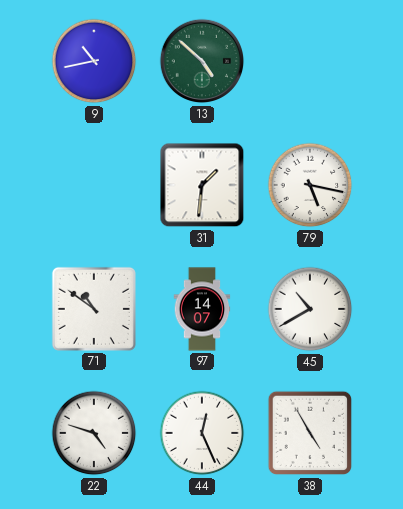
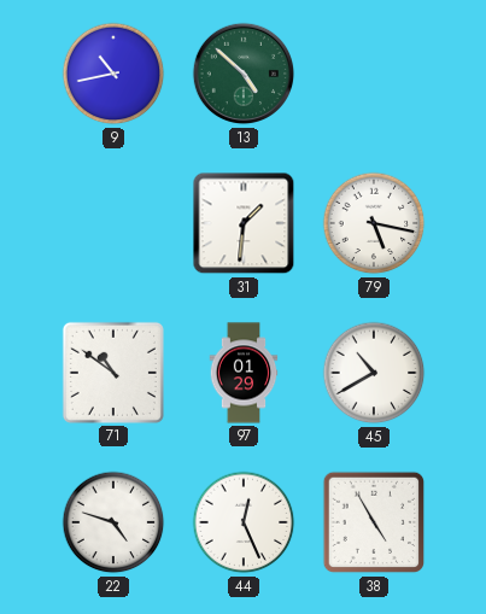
97: 14:07 -> 01:29
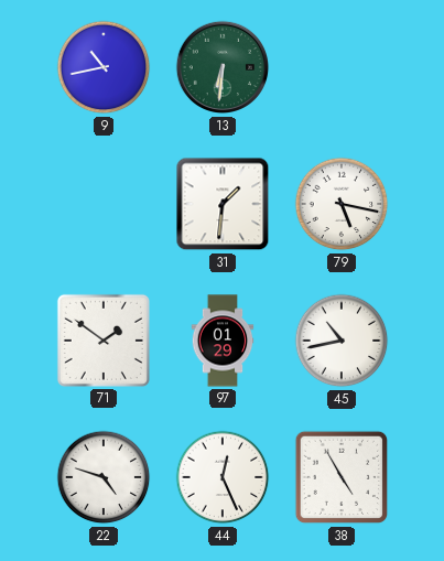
13: 4:52 -> 6:31
71: 10:51 -> 1:51
45: 10:40 -> 10:43
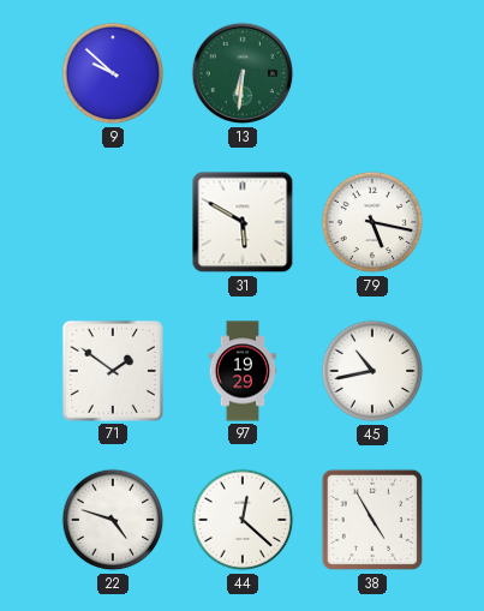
9: 10:43 -> 9:52
31: 1:31 -> 5:50
97: 01:29 -> 19:29
44: 12:26 -> 12:22
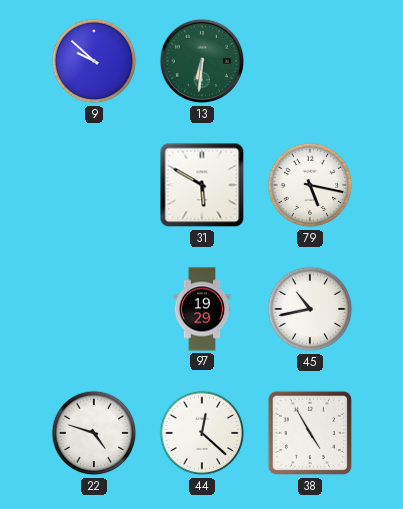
71: 1:51 -> none
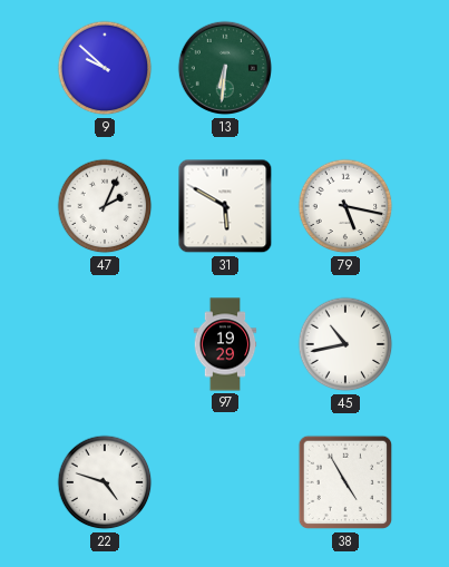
47: none -> 2:04
44: 12:22 -> none
